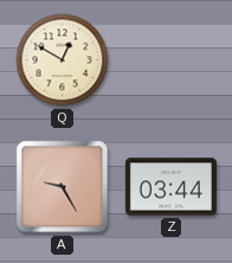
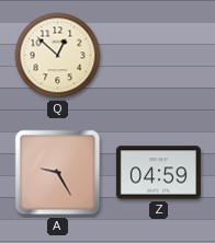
Q: 12:50 -> 12:52
Z: 03:44 -> 04:59
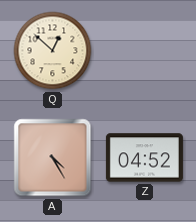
A: 9:25 -> 4:25
Z: 04:59 -> 04:52
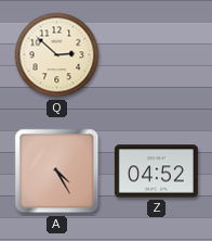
Q: 12:52 -> 2:52
